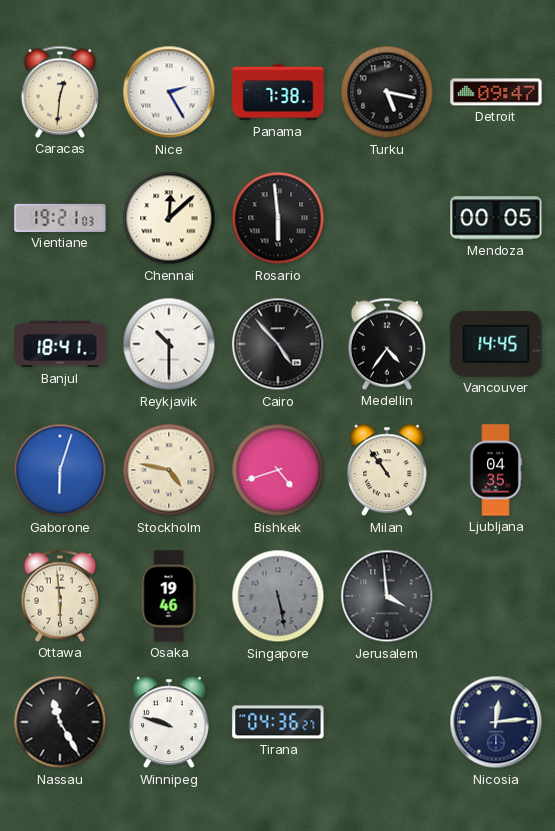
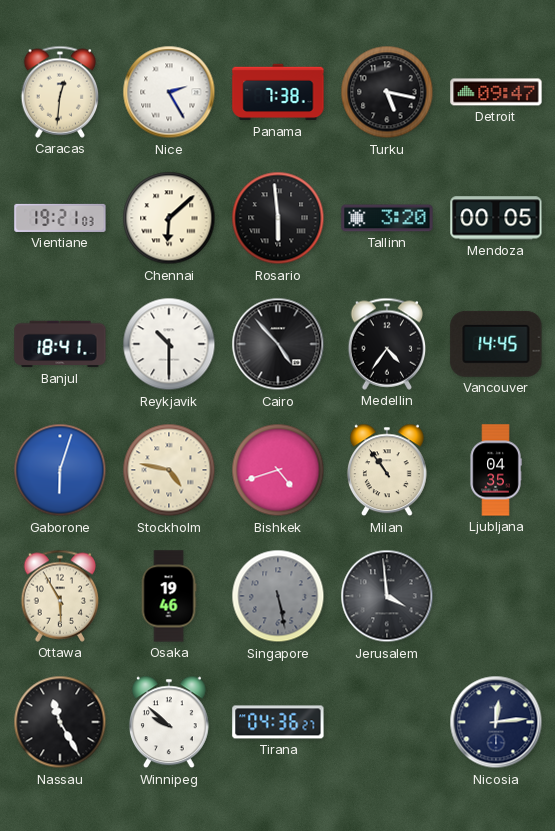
Chennai: 12:08 -> 6:08
Tallinn: none -> 3:20
Ottawa: 5:59 -> 5:55
Winnipeg: 9:48 -> 9:52
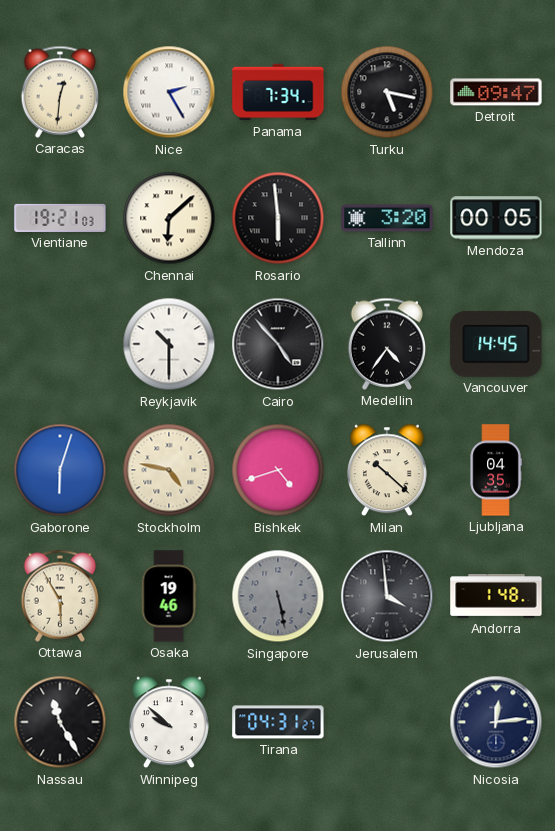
Panama: 7:38 -> 7:34
Banjul: 18:41 -> none
Milan: 10:54 -> 10:22
Andorra: none -> 1:48
Tirana: 04:36 -> 04:31
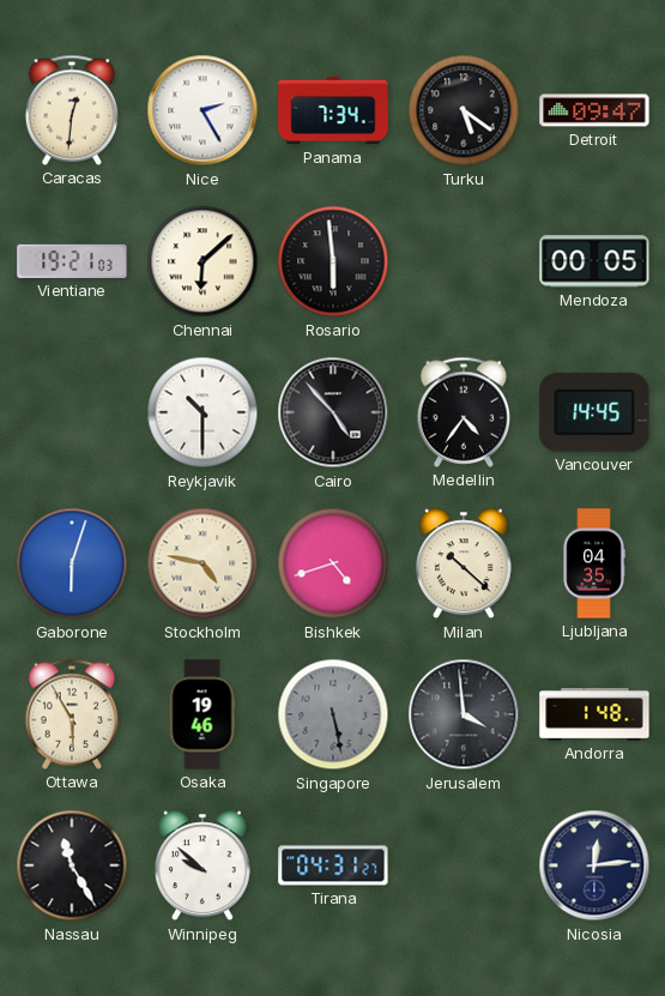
Turku: 5:17 -> 5:21
Tallinn: 3:20 -> none
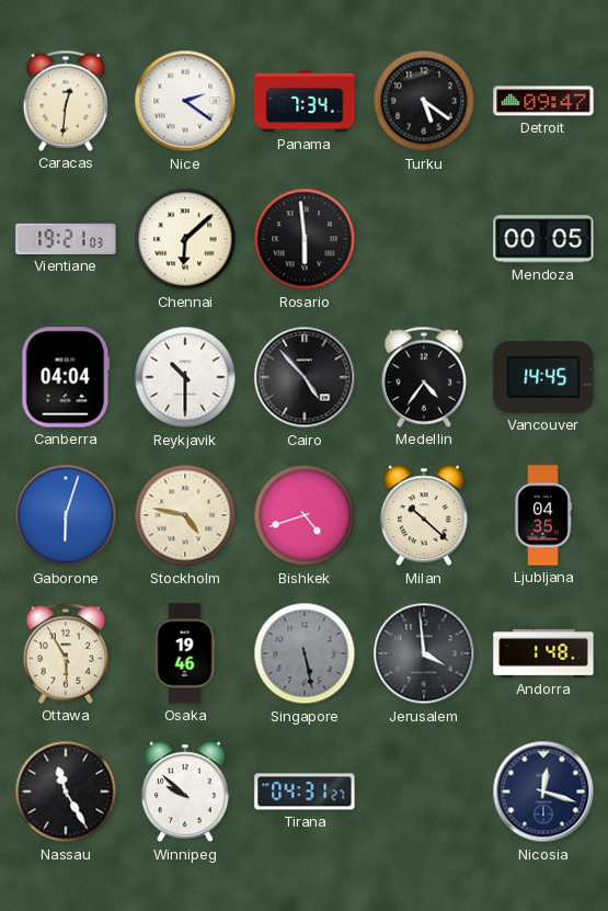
Nice: 2:25 -> 2:21
Canberra: none -> 04:04
Nicosia: 12:14 -> 12:18
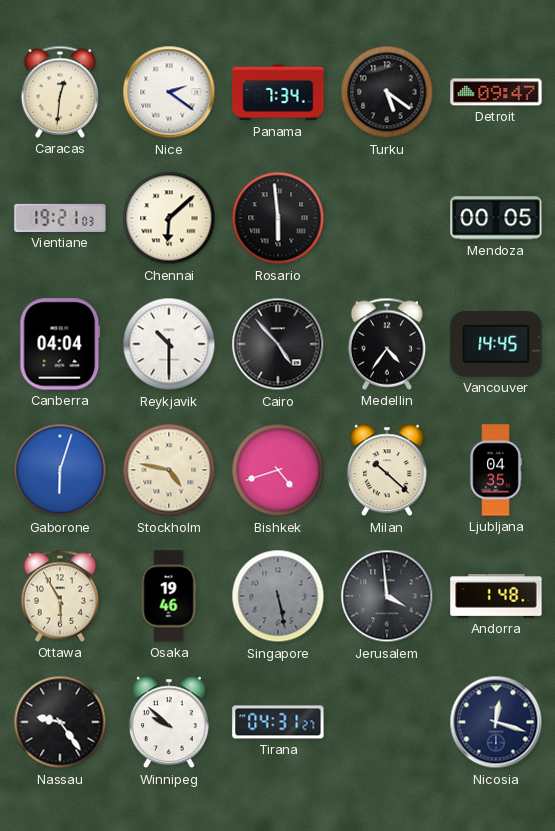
Nassau: 11:25 -> 9:24
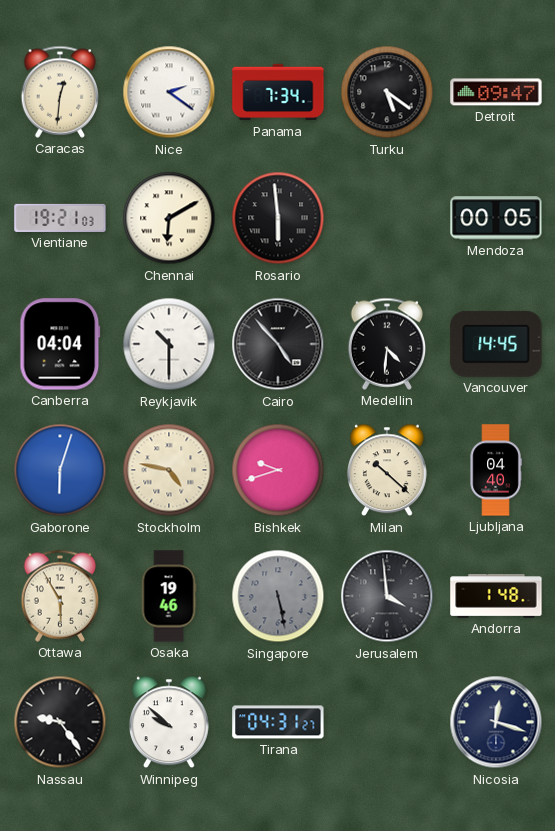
Chennai: 6:08 -> 6:10
Medellin: 4:36 -> 4:31
Bishkek: 4:42 -> 9:42
Ljubljana: 04:35 -> 04:40
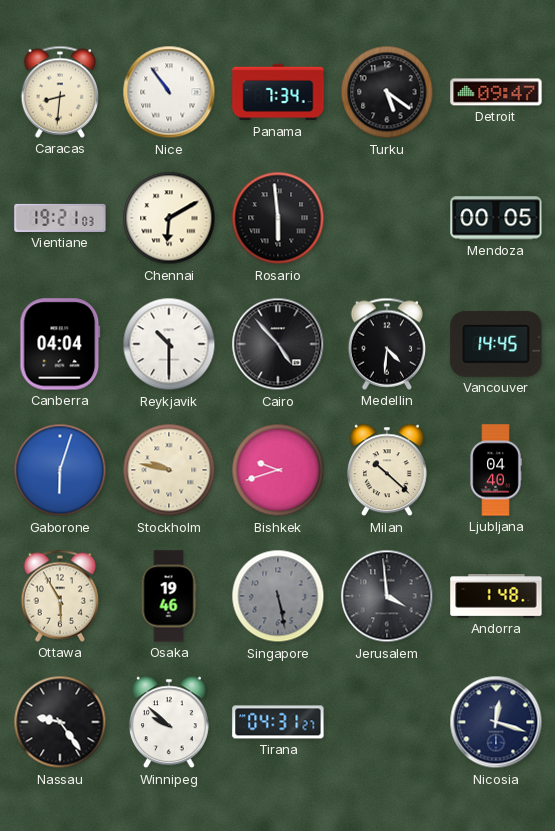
Caracas: 12:31 -> 8:31
Nice: 2:21 -> 10:54
Stockholm: 4:47 -> 9:47
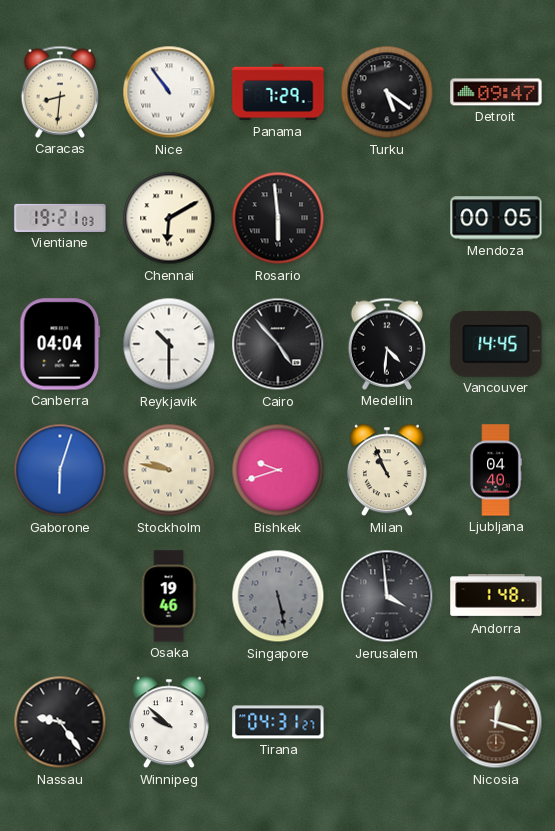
Panama: 7:34 -> 7:29
Milan: 10:22 -> 10:56
Ottawa: 5:55 -> none
Nicosia dial: navy -> brown
